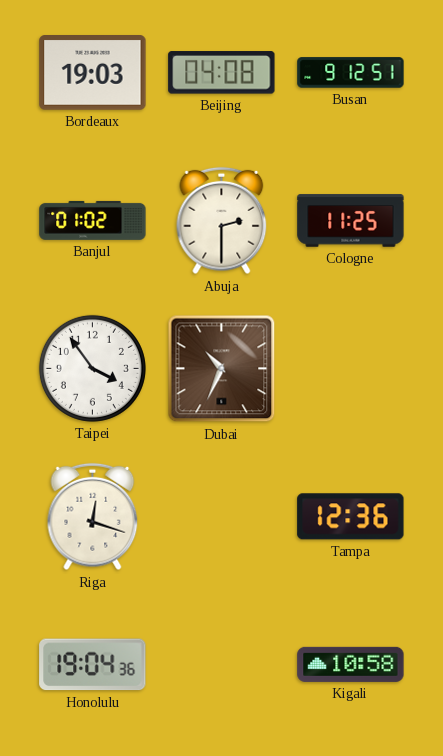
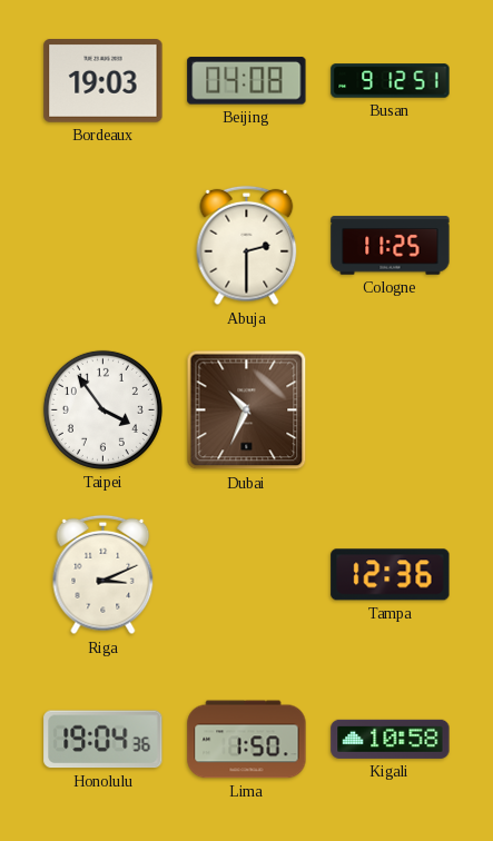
Banjul: 01:02 -> none
Riga: 12:18 -> 3:11
Lima: none -> 1:50
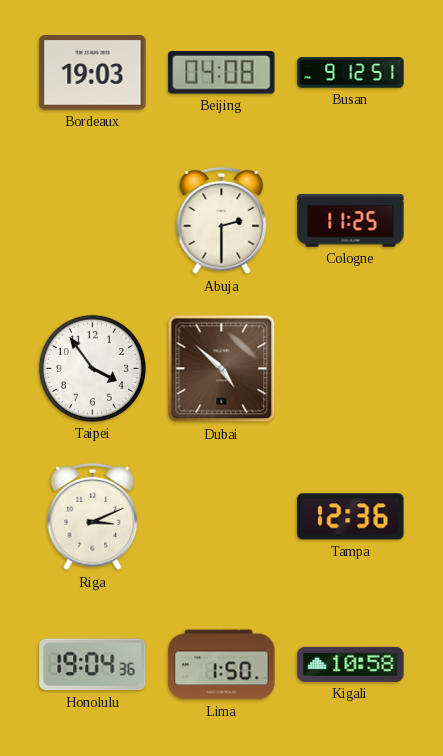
Dubai: 10:34 -> 4:52
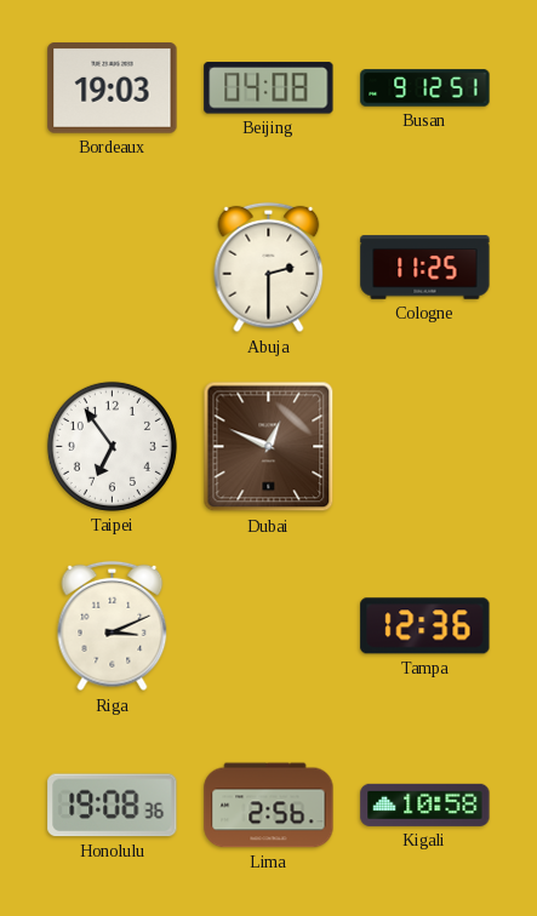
Taipei: 3:54 -> 6:54
Dubai: 4:52 -> 12:49
Honolulu: 19:04 -> 19:08
Lima: 1:50 -> 2:56
